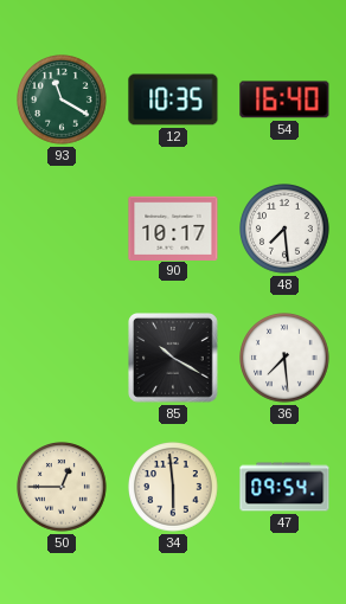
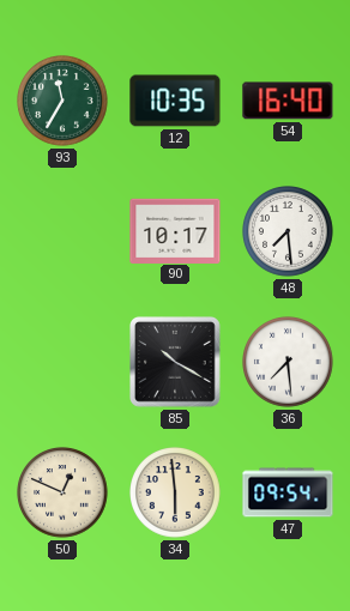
93: 11:20 -> 11:35
50: 12:45 -> 12:49
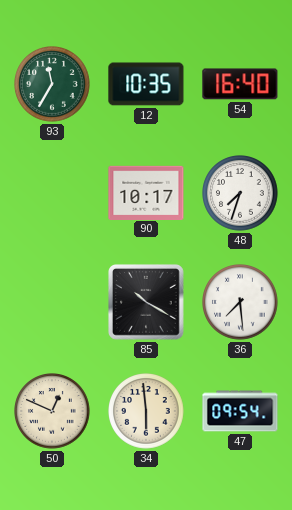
48: 7:29 -> 7:33
